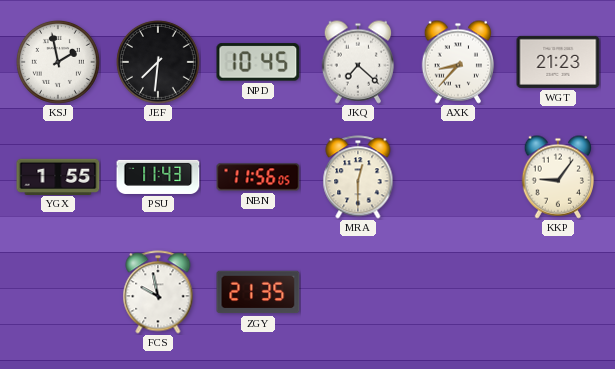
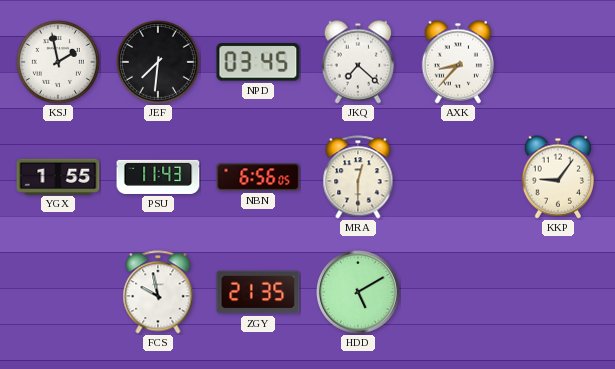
NPD: 10:45 -> 03:45
WGT: 21:23 -> none
NBN: 11:56 -> 6:56
HDD: none -> 5:10
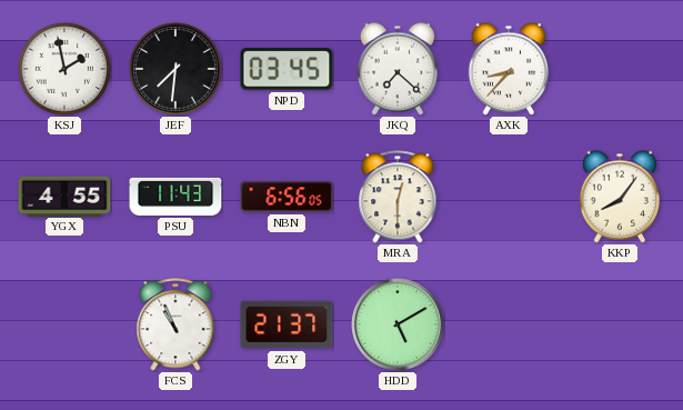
YGX: 1:55 -> 4:55
KKP: 9:06 -> 8:06
FCS: 9:58 -> 10:56
ZGY: 21:35 -> 21:37
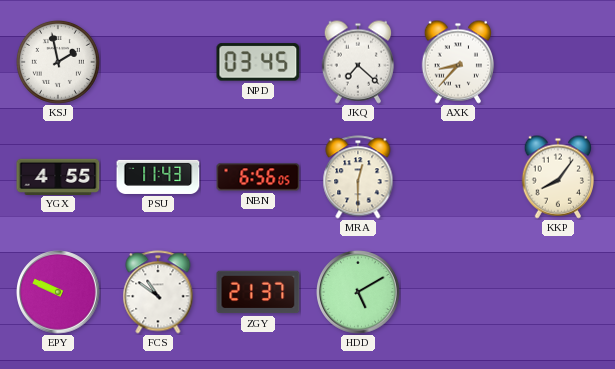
JEF: 7:31 -> none
EPY: none -> 9:49
FCS: 10:56 -> 10:51
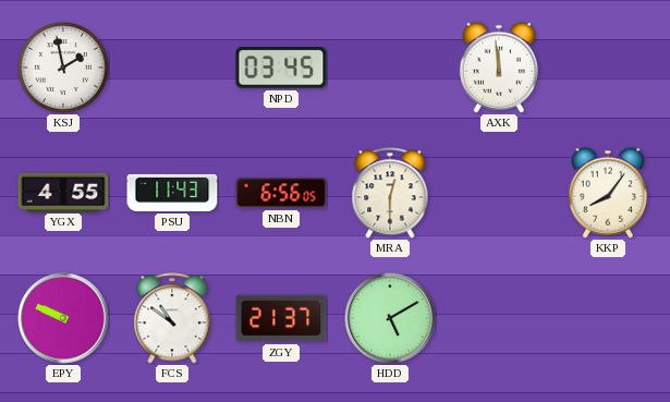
JKQ: 7:22 -> none
AXK: 8:37 -> 11:59
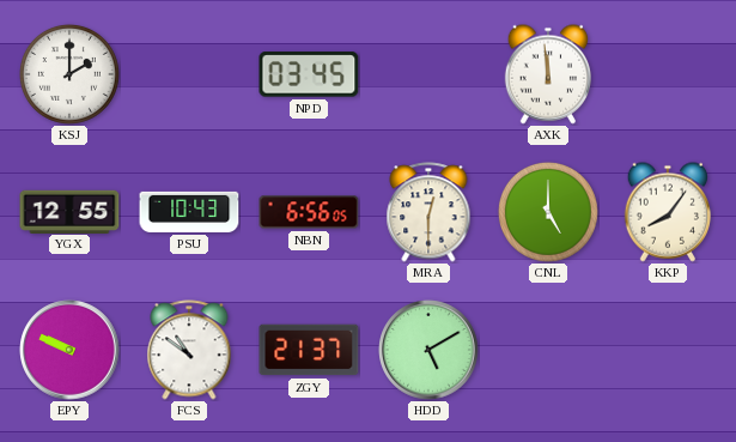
KSJ: 1:58 -> 2:00
YGX: 4:55 -> 12:55
PSU: 11:43 -> 10:43
CNL: none -> 5:00
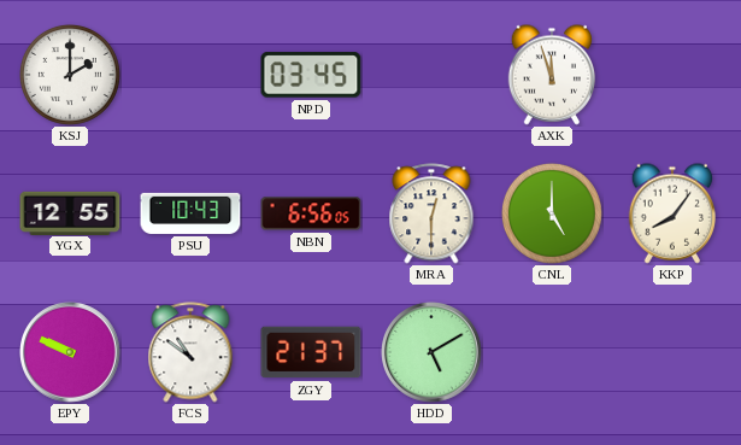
AXK: 11:59 -> 11:57
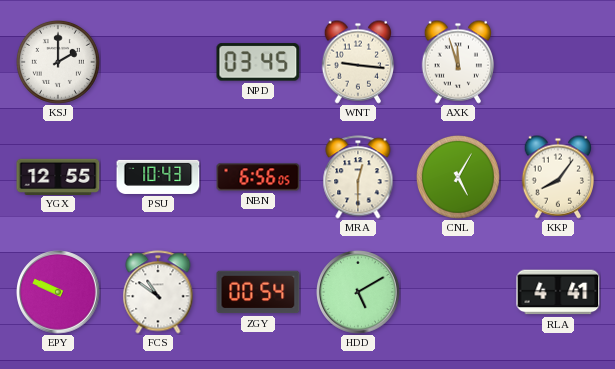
WNT: none -> 9:16
CNL: 5:00 -> 5:05
ZGY: 21:37 -> 00:54
RLA: none -> 4:41
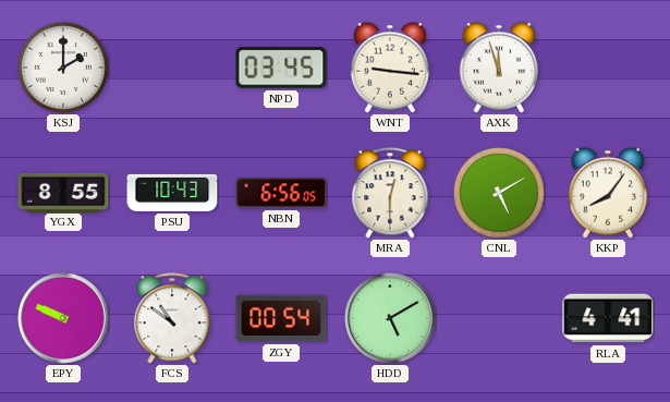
YGX: 12:55 -> 8:55
CNL: 5:05 -> 5:10
